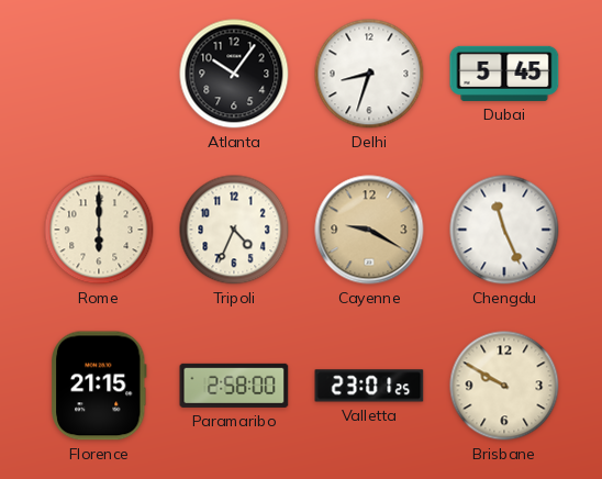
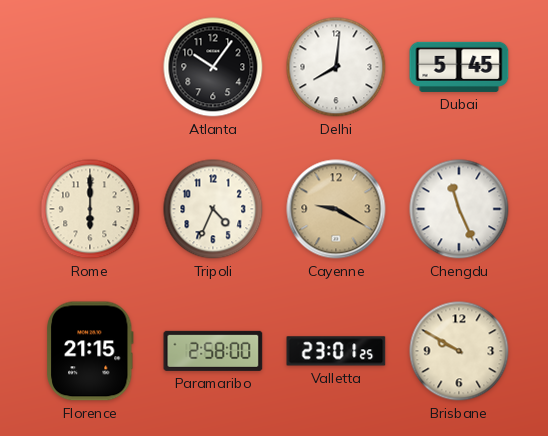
Delhi: 8:33 -> 8:01
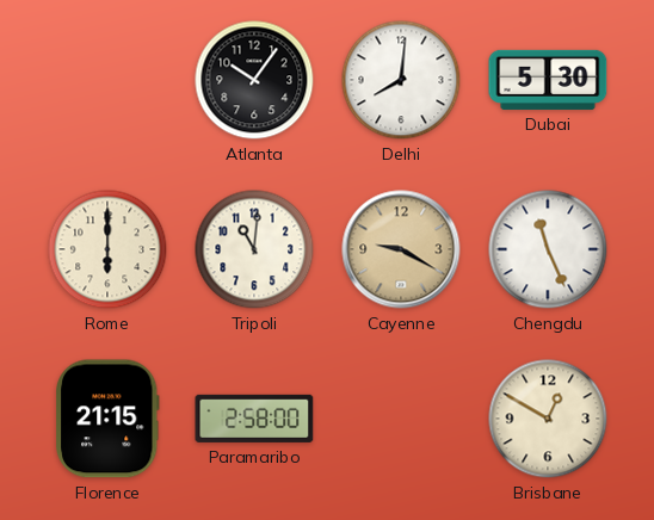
Dubai: 5:45 -> 5:30
Tripoli: 4:34 -> 11:01
Valletta: 23:01 -> none
Brisbane: 9:50 -> 12:50
